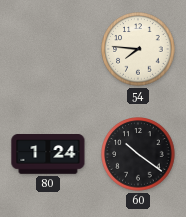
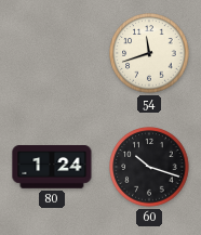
54: 7:46 -> 11:42
60: 10:21 -> 10:18
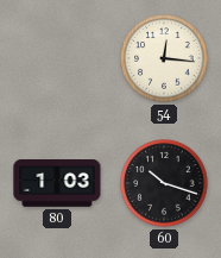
54: 11:42 -> 12:16
80: 1:24 -> 1:03
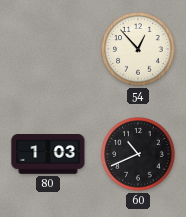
54: 12:16 -> 12:53
60: 10:18 -> 10:41
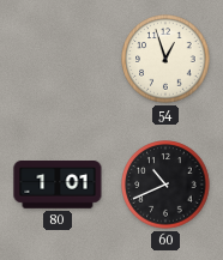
54: 12:53 -> 12:57
80: 1:03 -> 1:01
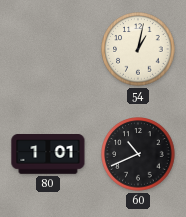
54: 12:57 -> 1:02
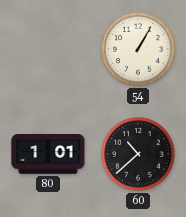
54: 1:02 -> 1:05
60: 10:41 -> 10:38
